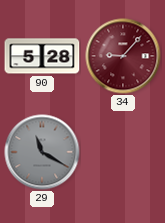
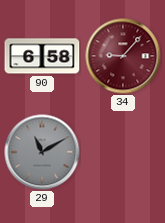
90: 5:28 -> 6:58
29: 11:20 -> 11:10
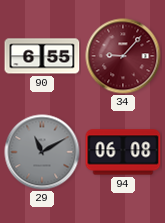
90: 6:58 -> 6:55
94: none -> 06:08
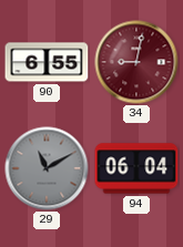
34: 9:07 -> 9:02
94: 06:08 -> 06:04
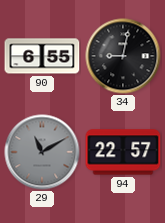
34 dial: burgundy -> black
94: 06:04 -> 22:57
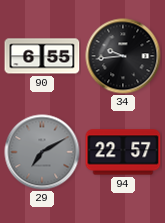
34: 9:02 -> 9:44
29: 11:10 -> 7:10
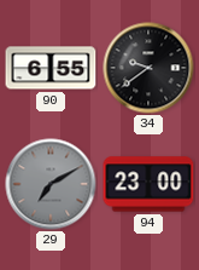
34: 9:44 -> 9:39
94: 22:57 -> 23:00
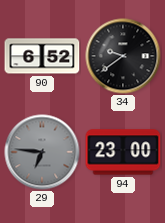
90: 6:55 -> 6:52
29: 7:10 -> 6:46
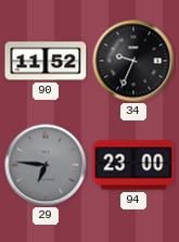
90: 6:52 -> 11:52
34: 9:39 -> 9:34
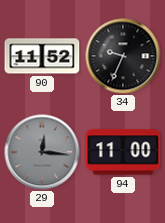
29: 6:46 -> 12:16
94: 23:00 -> 11:00
